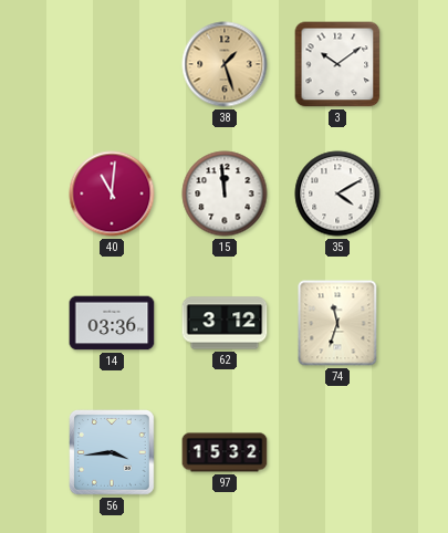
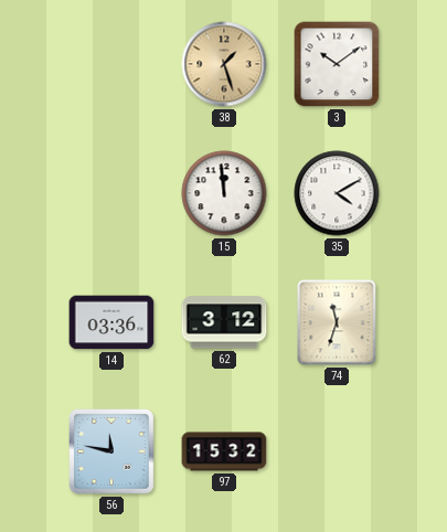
40: 11:01 -> none
56: 3:44 -> 11:47
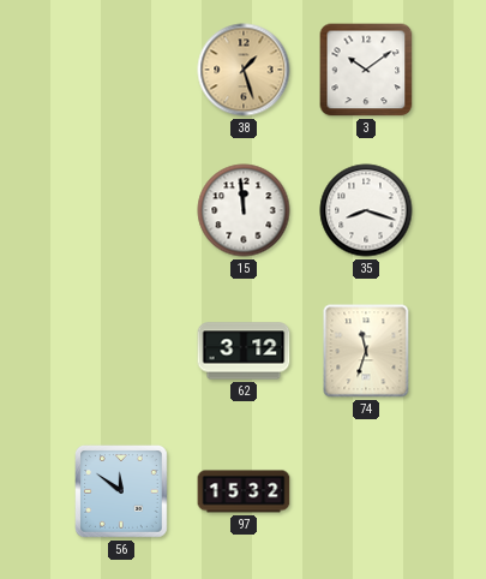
35: 4:10 -> 8:18
14: 03:36 -> none
56: 11:47 -> 11:51
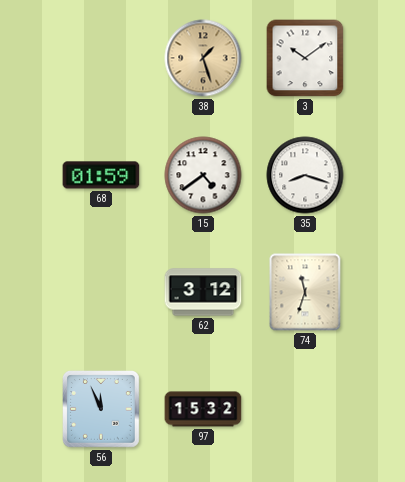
68: none -> 01:59
15: 11:59 -> 4:39
56: 11:51 -> 11:56
